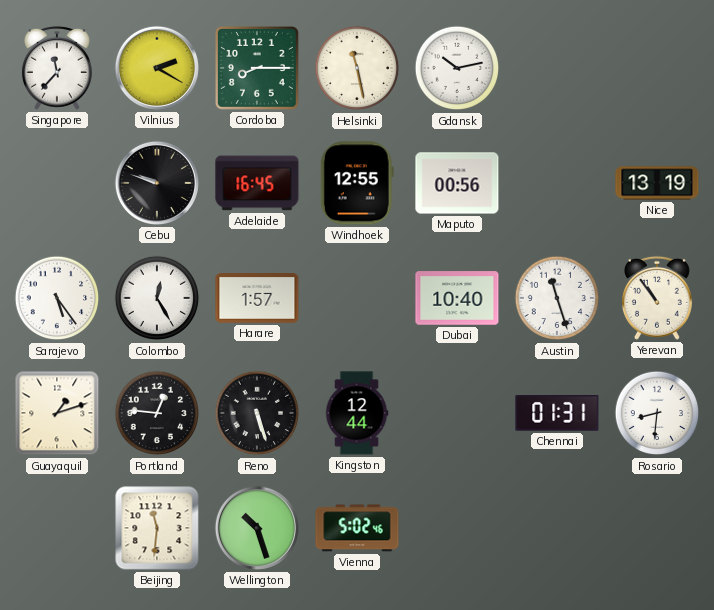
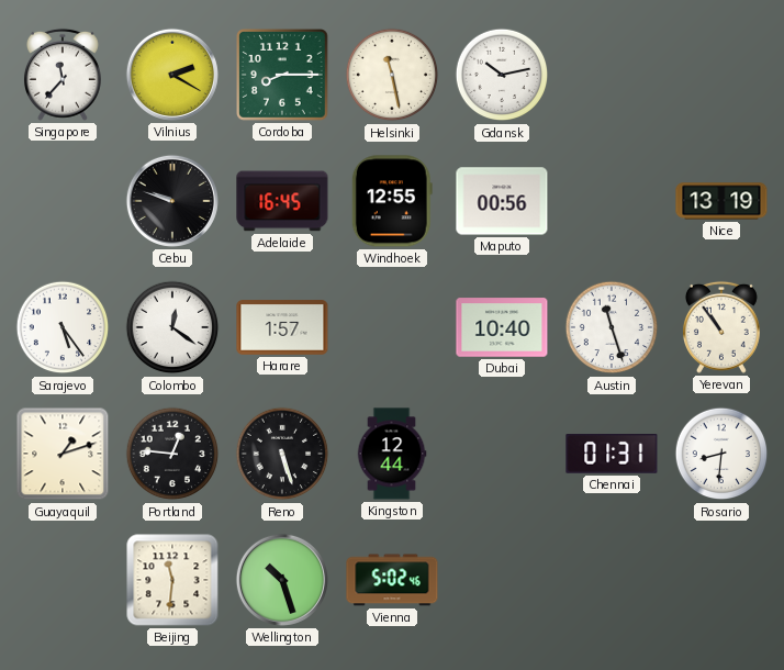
Colombo: 12:25 -> 12:21
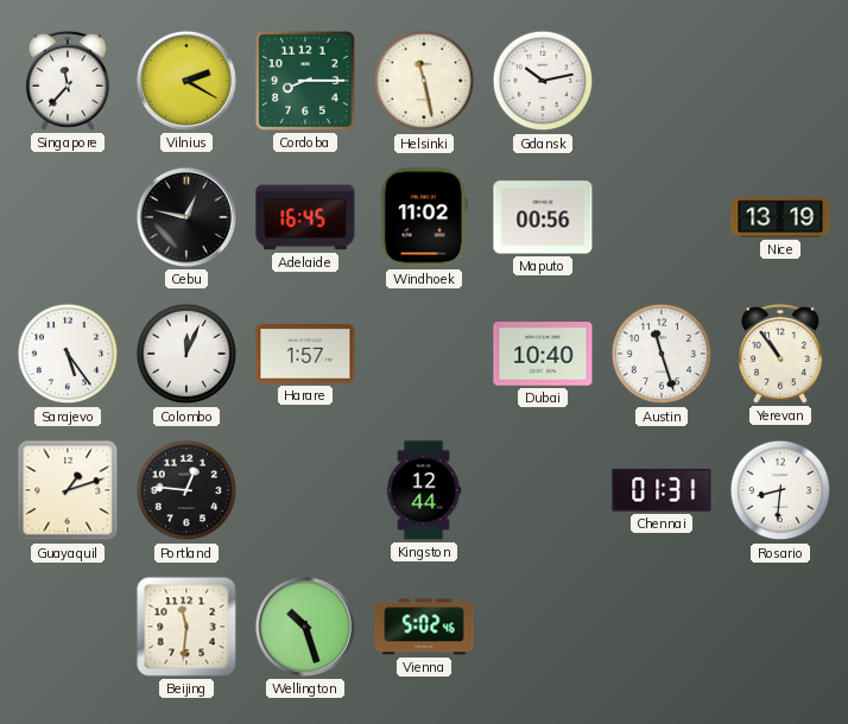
Cebu: 9:48 -> 12:47
Windhoek: 12:55 -> 11:02
Colombo: 12:21 -> 12:04
Reno: 5:27 -> none
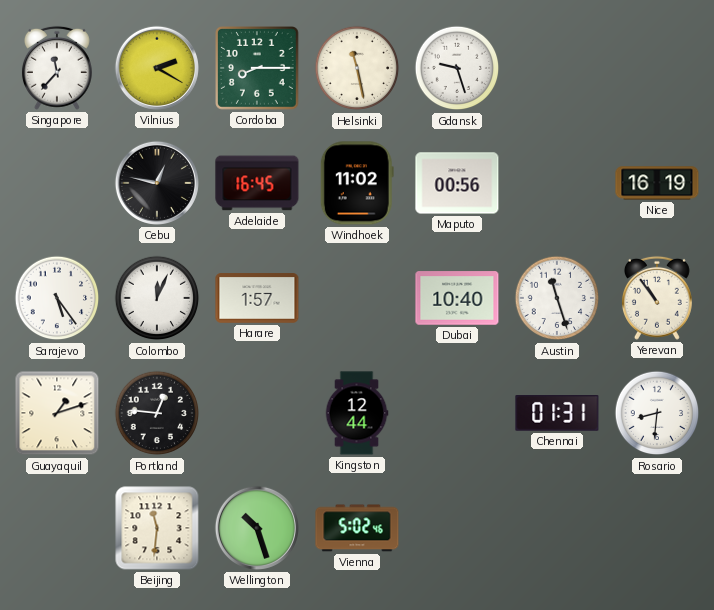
Gdansk: 10:13 -> 9:27
Nice: 13:19 -> 16:19
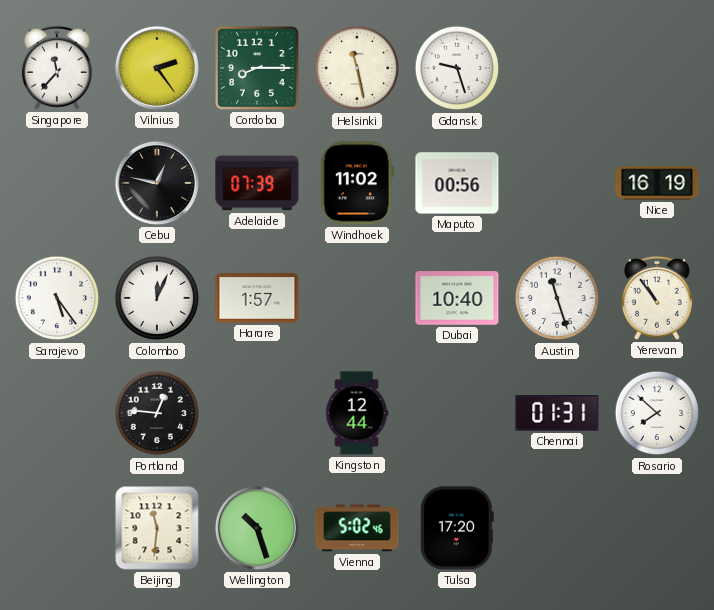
Vilnius: 2:20 -> 2:24
Adelaide: 16:45 -> 07:39
Guayaquil: 1:12 -> none
Rosario: 8:31 -> 7:52
Tulsa: none -> 17:20
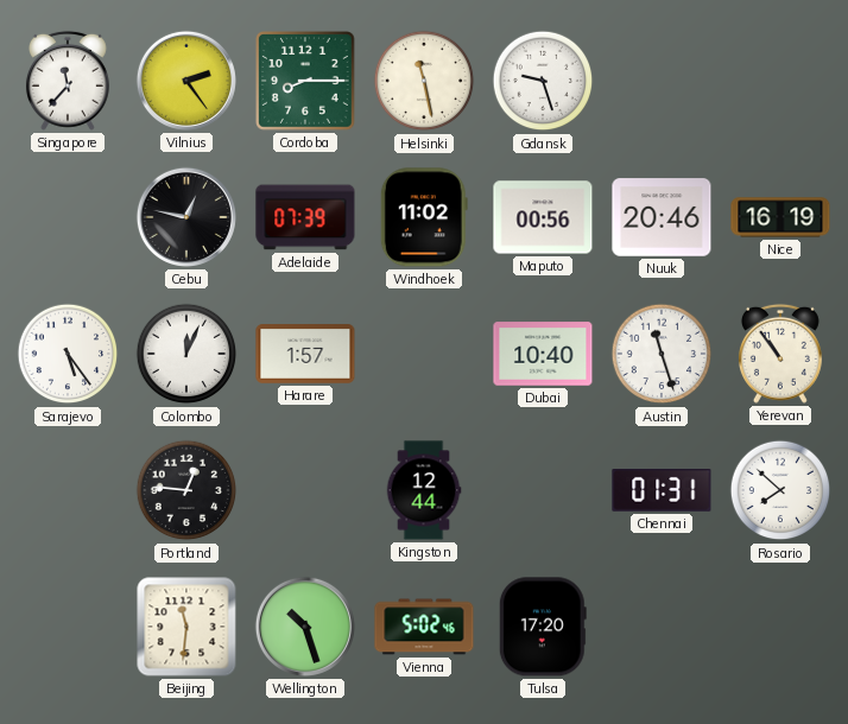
Nuuk: none -> 20:46
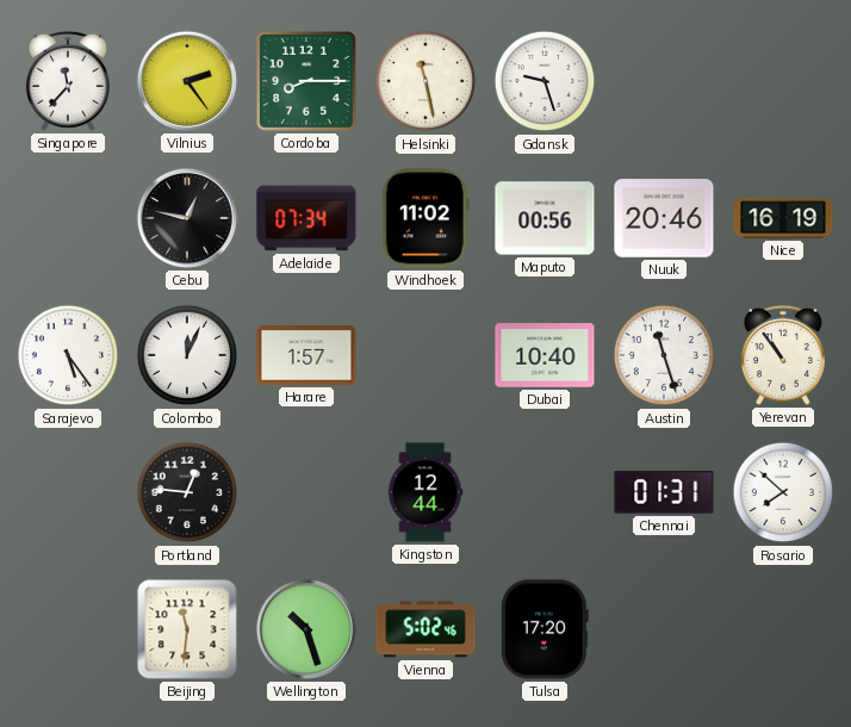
Adelaide: 07:39 -> 07:34
